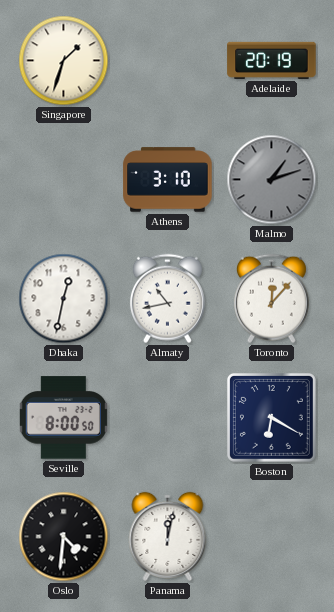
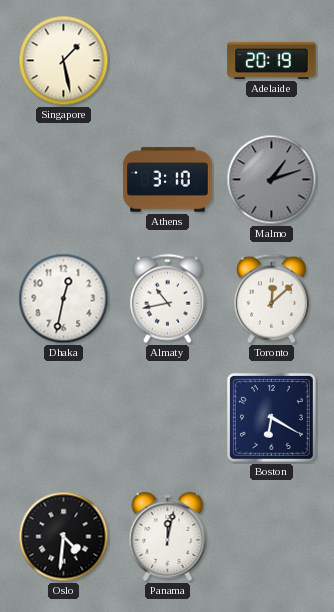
Singapore: 1:33 -> 1:28
Toronto: 12:07 -> 12:08
Seville: 8:00 -> none
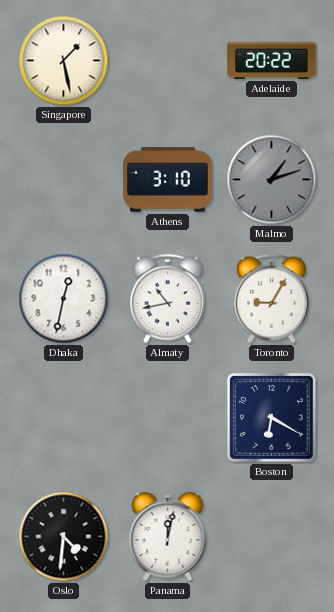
Adelaide: 20:19 -> 20:22
Toronto: 12:08 -> 9:05
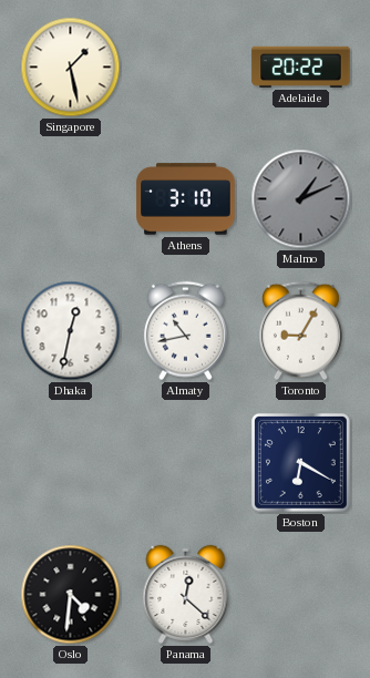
Malmo: 1:12 -> 1:11
Panama: 12:02 -> 12:22
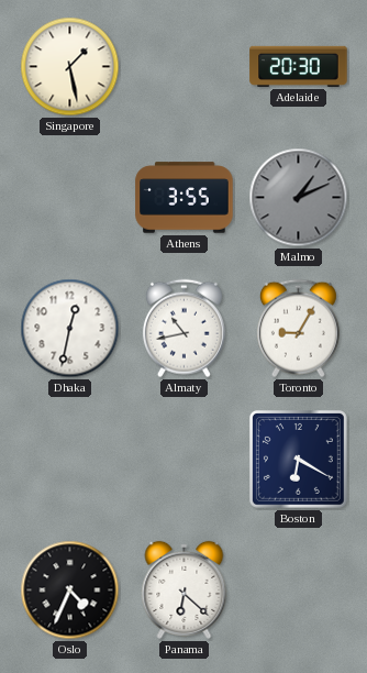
Adelaide: 20:22 -> 20:30
Athens: 3:10 -> 3:55
Oslo: 4:31 -> 4:34
Panama: 12:22 -> 6:22
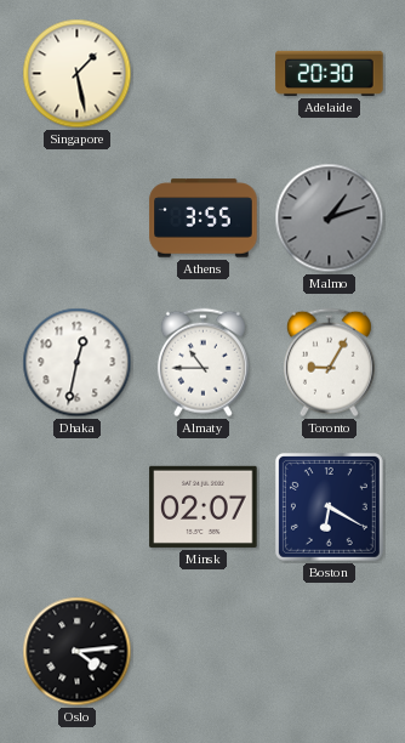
Malmo: 1:11 -> 1:12
Almaty: 10:43 -> 10:45
Minsk: none -> 02:07
Oslo: 4:34 -> 4:14
Panama: 6:22 -> none
